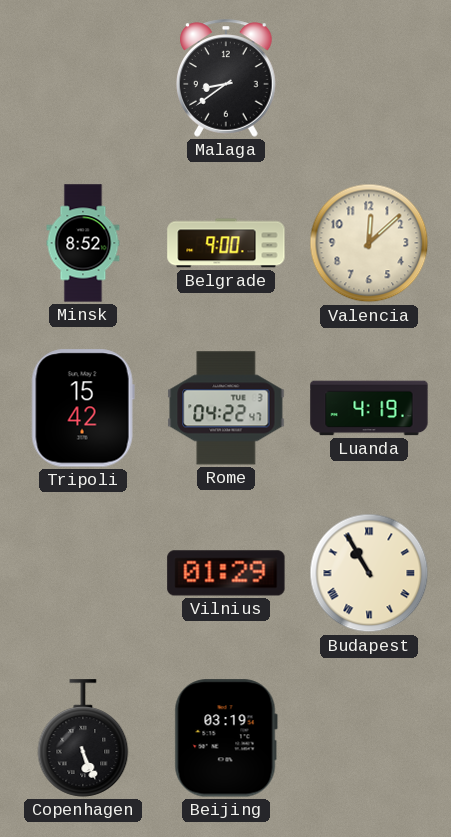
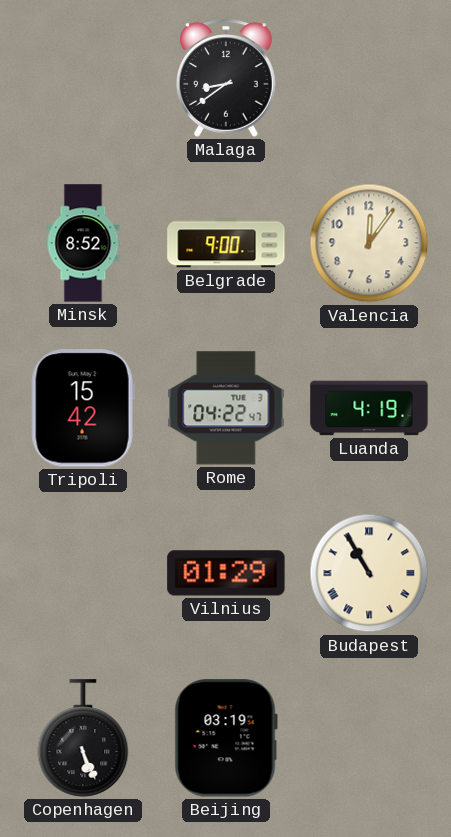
Valencia: 12:08 -> 12:06
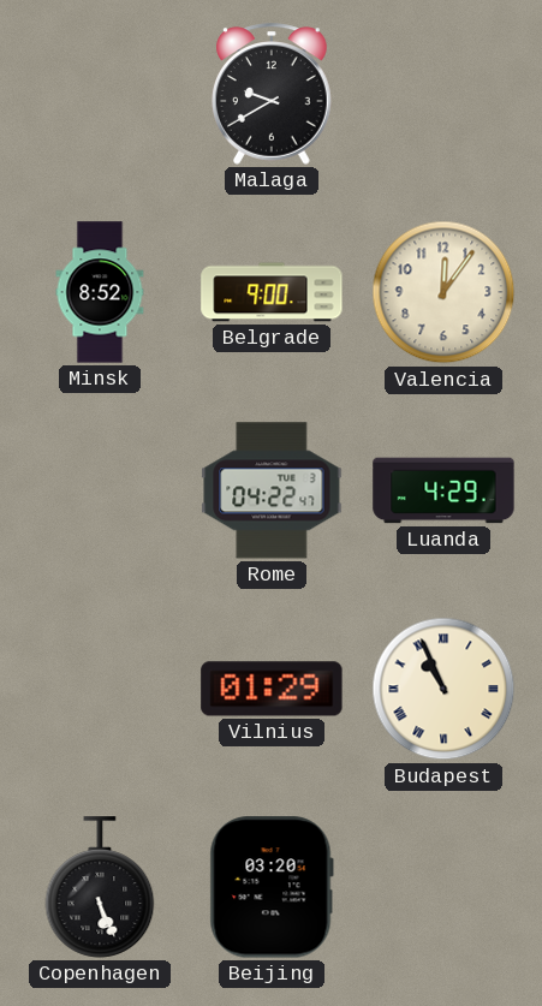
Malaga: 8:39 -> 9:40
Tripoli: 15:42 -> none
Luanda: 4:19 -> 4:29
Budapest: 10:55 -> 10:56
Beijing: 03:19 -> 03:20
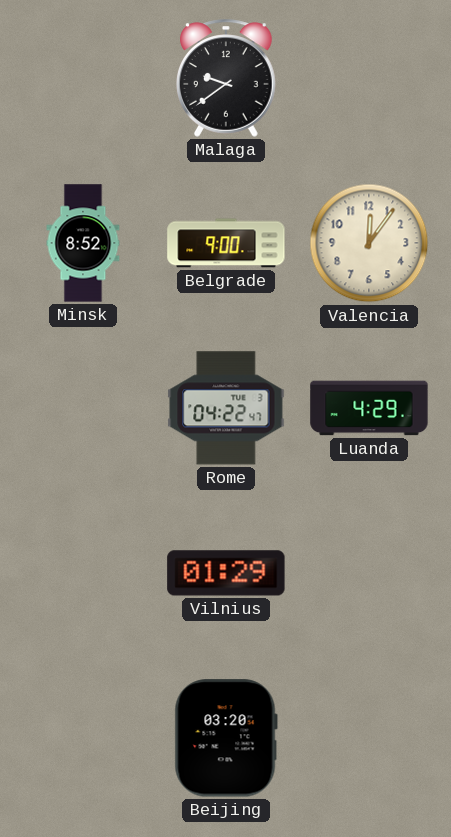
Malaga: 9:40 -> 9:39
Budapest: 10:56 -> none
Copenhagen: 5:26 -> none
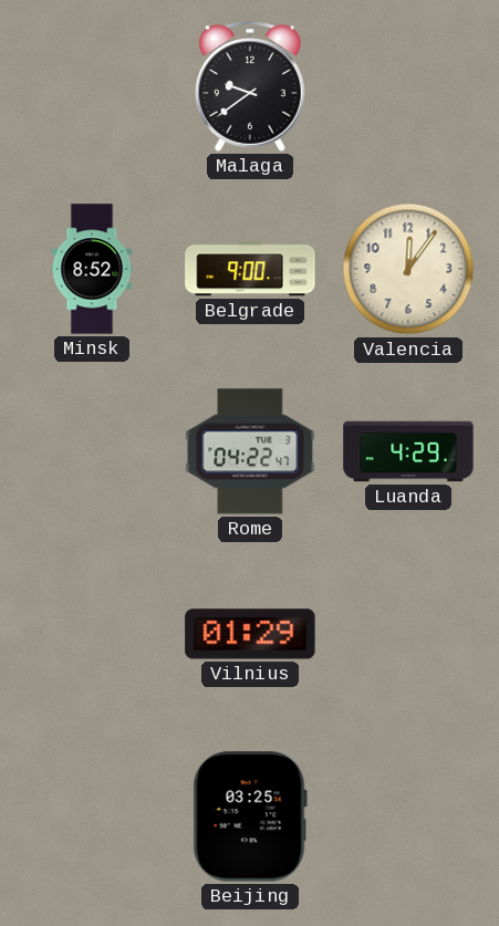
Beijing: 03:20 -> 03:25
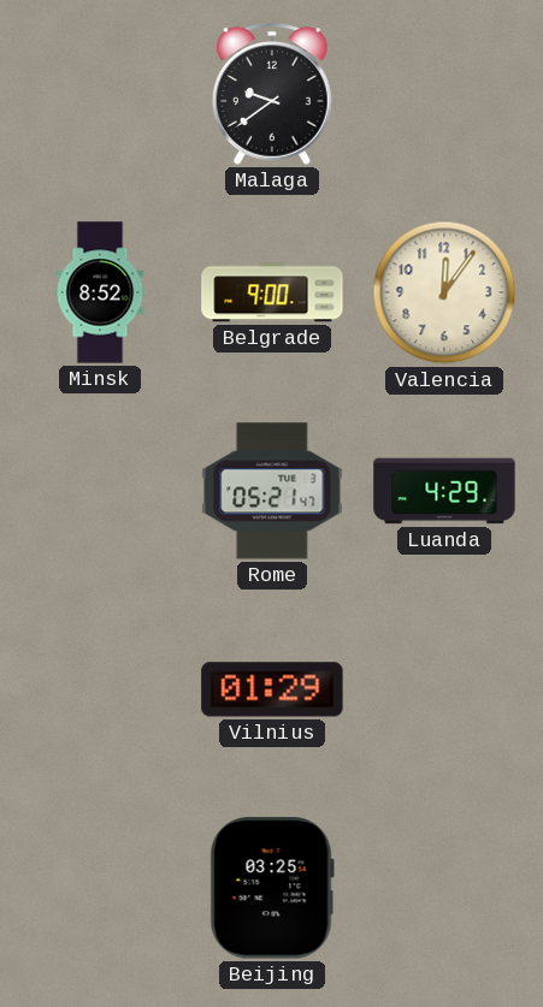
Rome: 04:22 -> 05:21
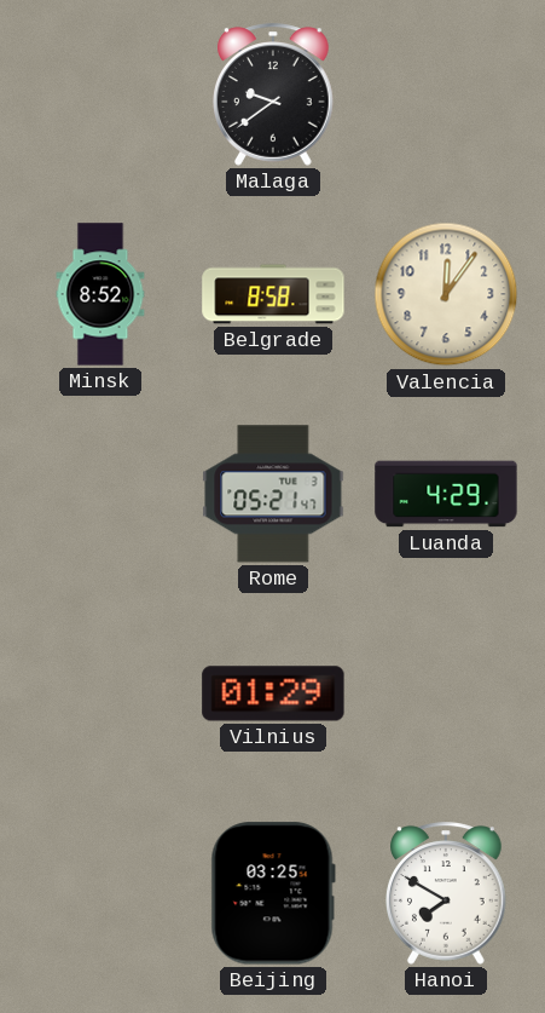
Belgrade: 9:00 -> 8:58
Hanoi: none -> 7:50
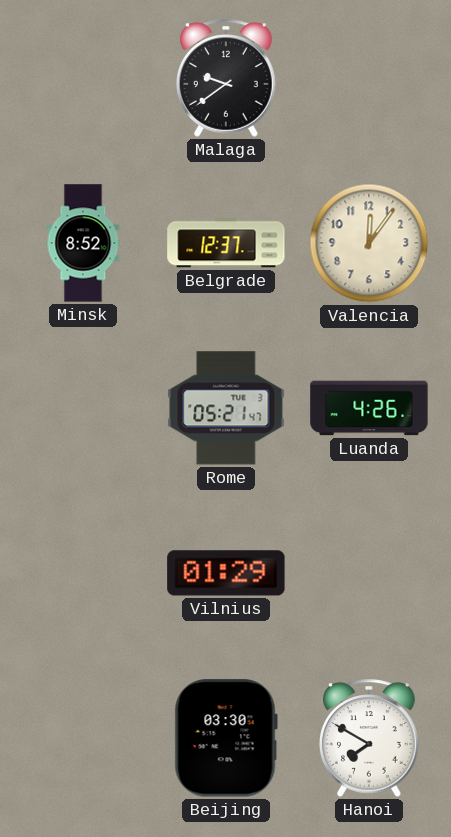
Belgrade: 8:58 -> 12:37
Luanda: 4:29 -> 4:26
Beijing: 03:25 -> 03:30
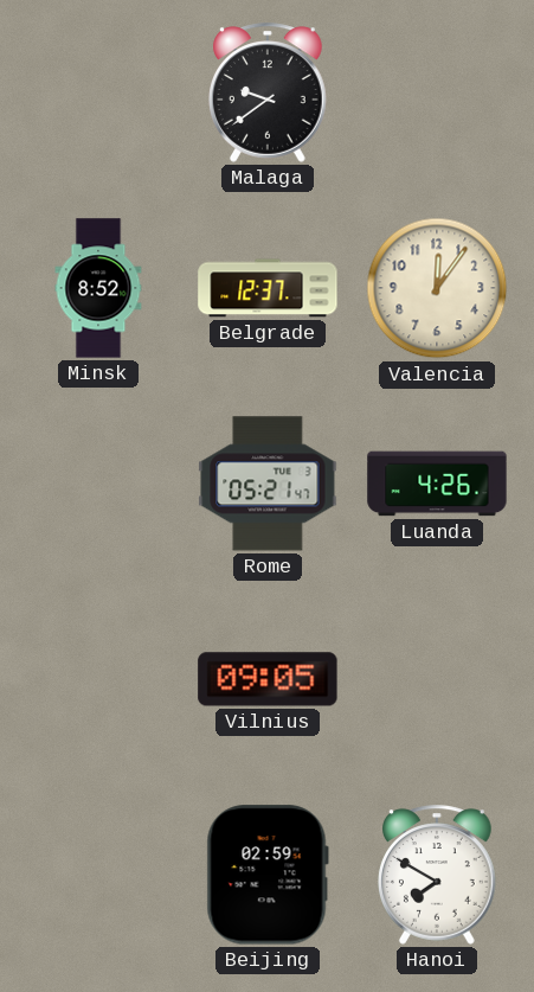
Vilnius: 01:29 -> 09:05
Beijing: 03:30 -> 02:59
